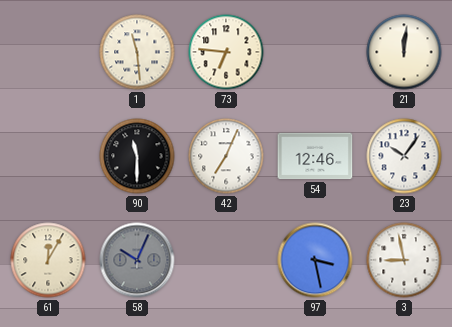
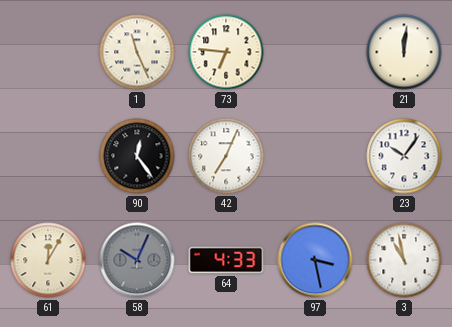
1: 11:29 -> 11:26
90: 11:30 -> 12:24
54: 12:46 -> none
64: none -> 4:33
3: 8:58 -> 10:58
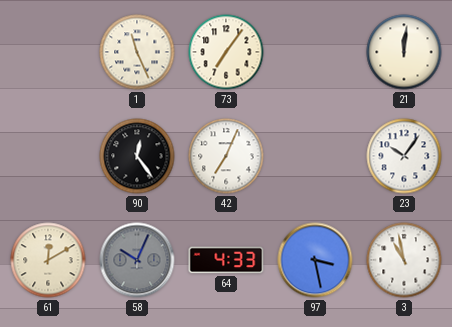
73: 6:46 -> 7:06
61: 12:05 -> 12:10
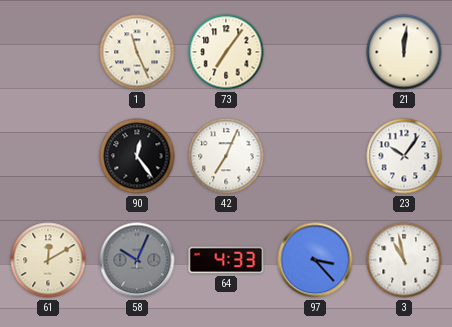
97: 3:28 -> 3:23
